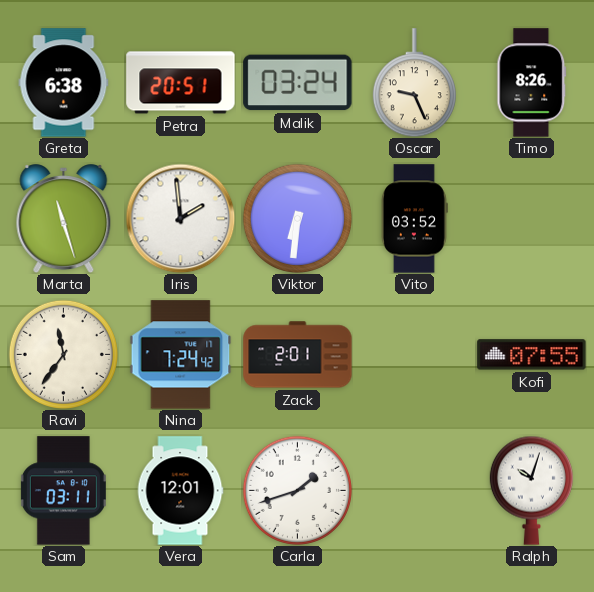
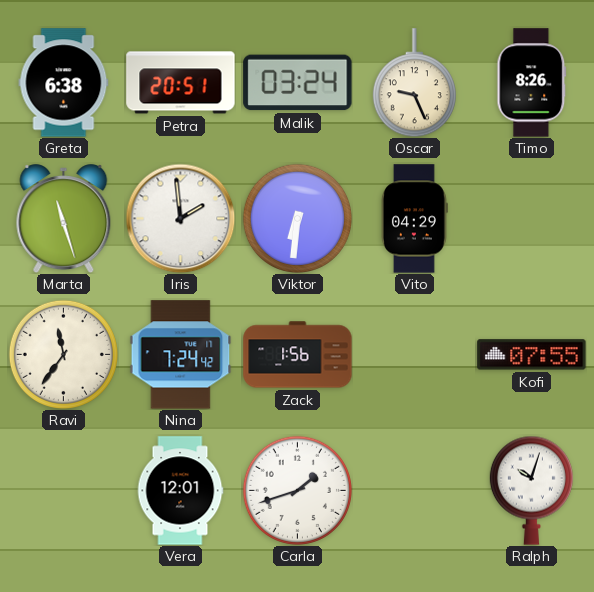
Vito: 03:52 -> 04:29
Zack: 2:01 -> 1:56
Sam: 03:11 -> none
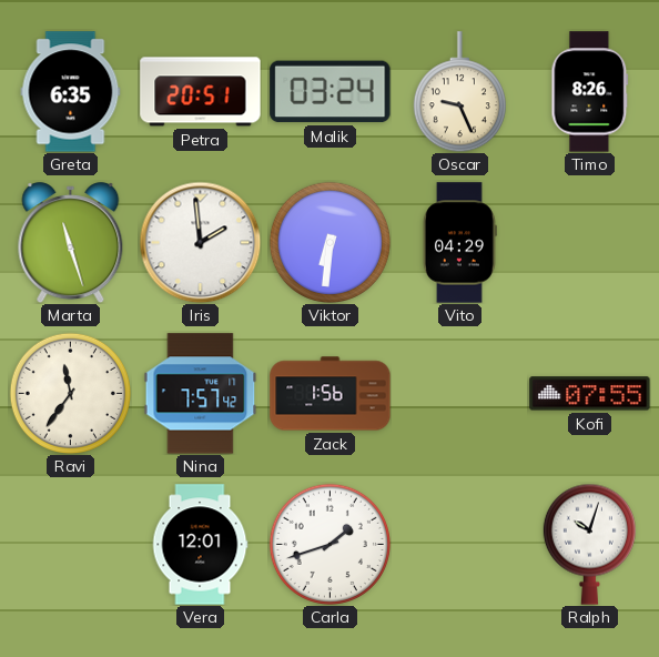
Greta: 6:38 -> 6:35
Nina: 7:24 -> 7:57
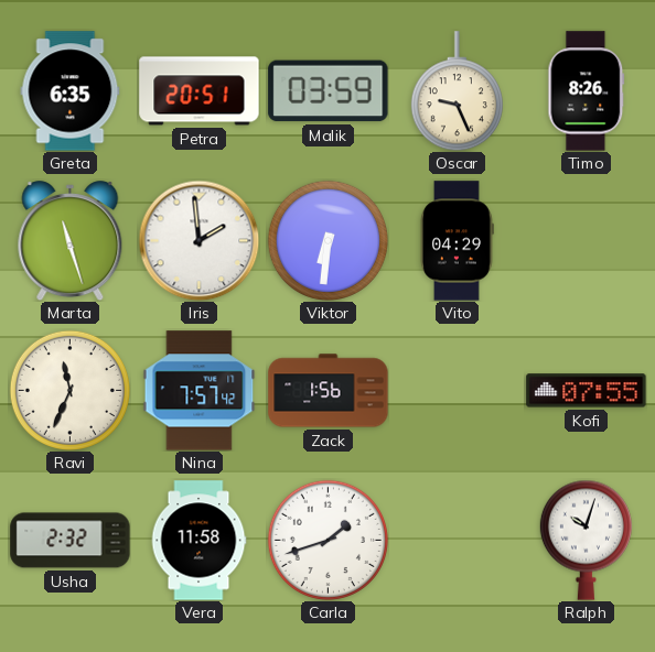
Malik: 03:24 -> 03:59
Ravi: 11:36 -> 11:34
Usha: none -> 2:32
Vera: 12:01 -> 11:58
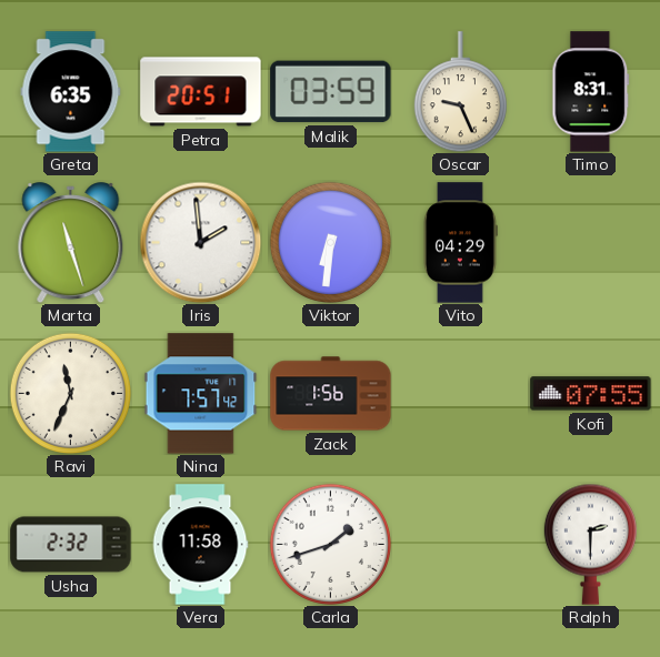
Timo: 8:26 -> 8:31
Ralph: 10:03 -> 2:30
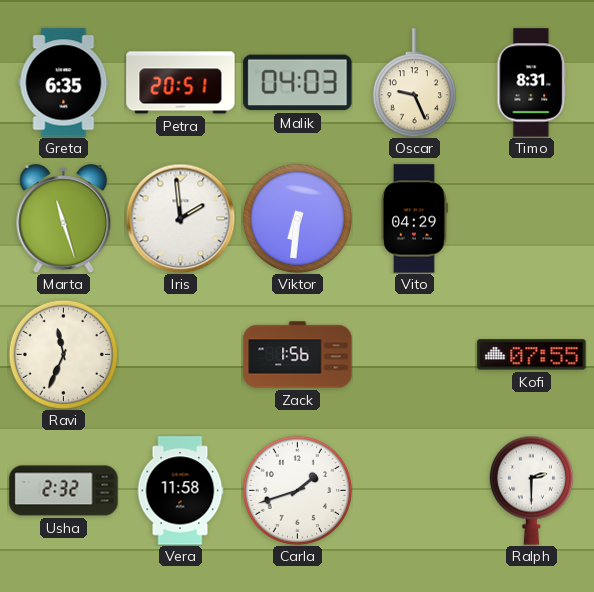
Malik: 03:59 -> 04:03
Nina: 7:57 -> none
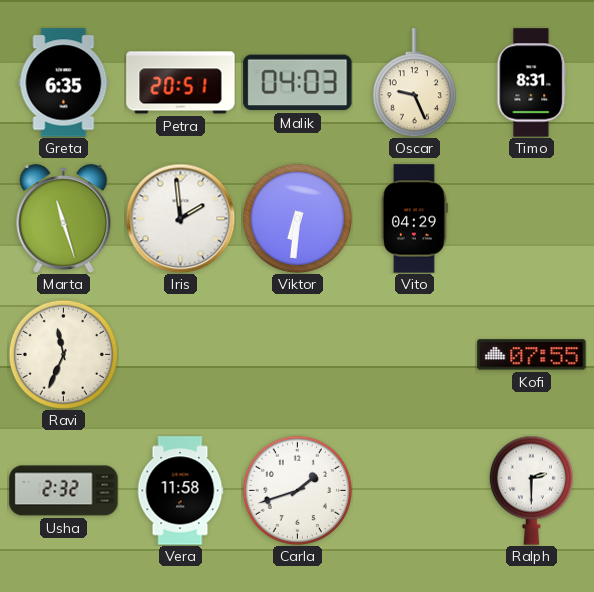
Zack: 1:56 -> none
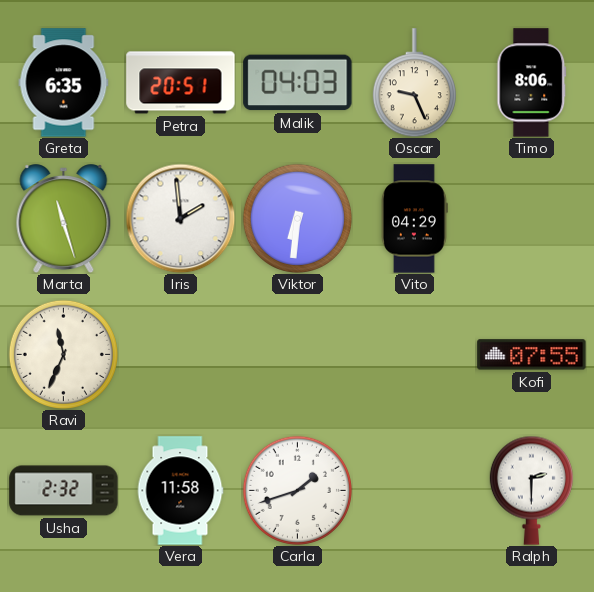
Timo: 8:31 -> 8:06
